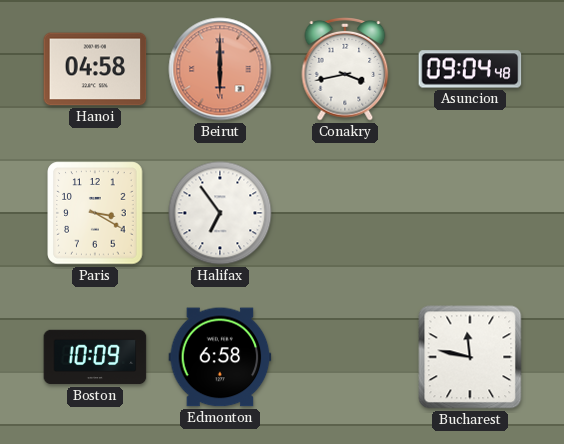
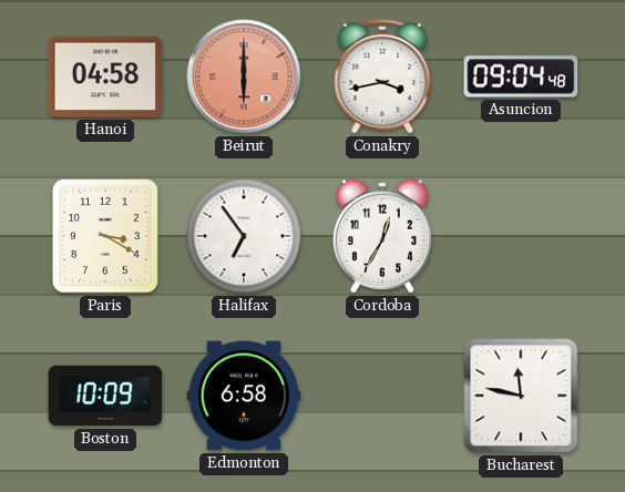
Cordoba: none -> 12:35
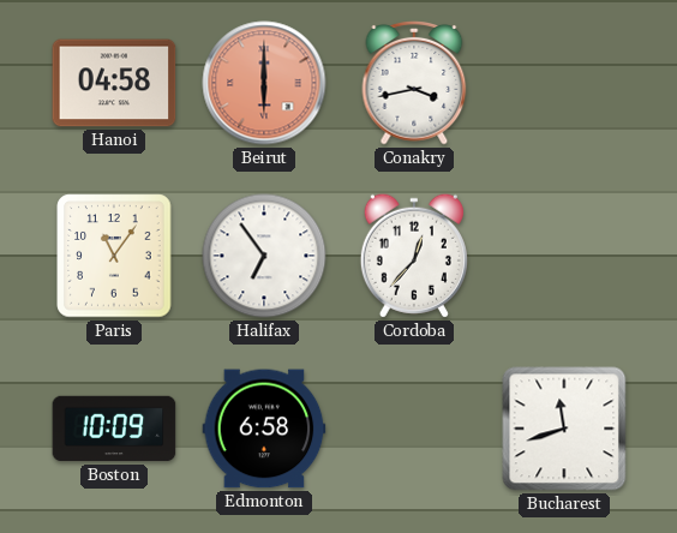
Asuncion: 09:04 -> none
Paris: 3:20 -> 11:06
Cordoba: 12:35 -> 12:37
Bucharest: 11:47 -> 11:42
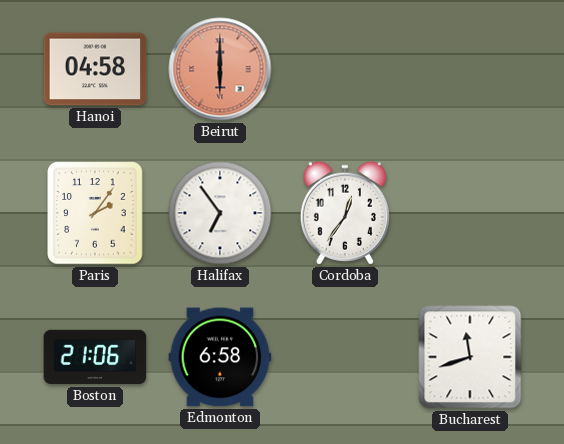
Conakry: 3:43 -> none
Paris: 11:06 -> 2:06
Cordoba: 12:37 -> 12:36
Boston: 10:09 -> 21:06
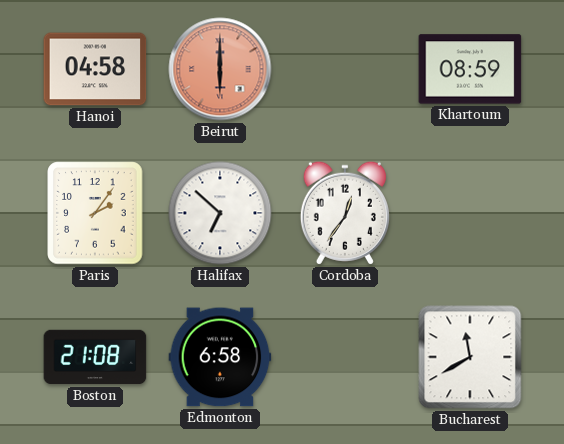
Khartoum: none -> 08:59
Halifax: 6:54 -> 6:52
Boston: 21:06 -> 21:08
Bucharest: 11:42 -> 11:40
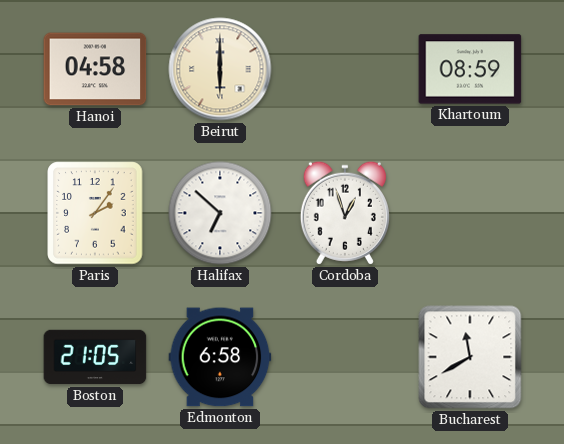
Beirut dial: salmon -> cream
Cordoba: 12:36 -> 12:57
Boston: 21:08 -> 21:05
